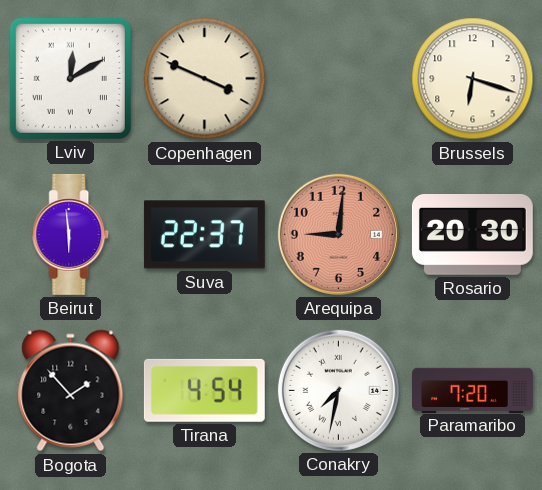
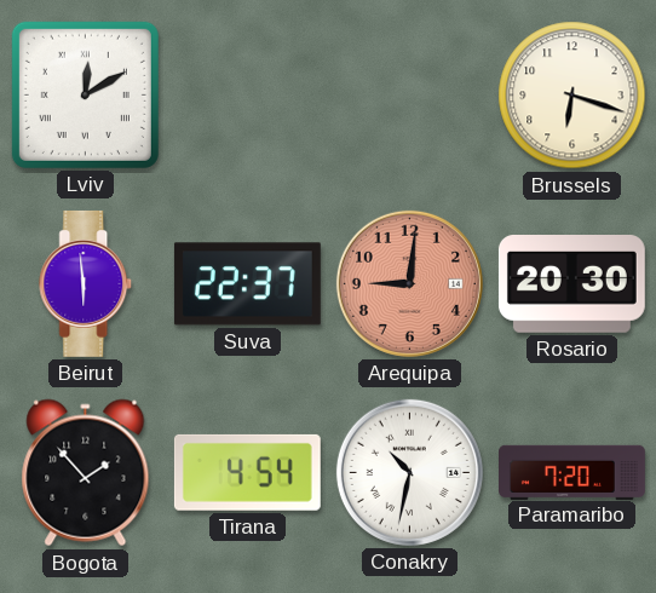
Copenhagen: 3:49 -> none
Conakry: 7:32 -> 10:32
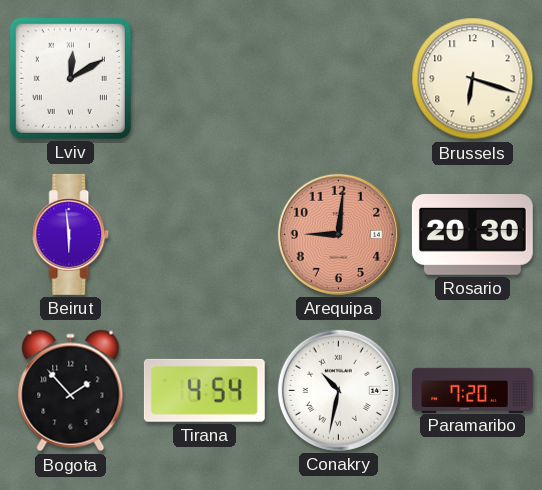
Suva: 22:37 -> none
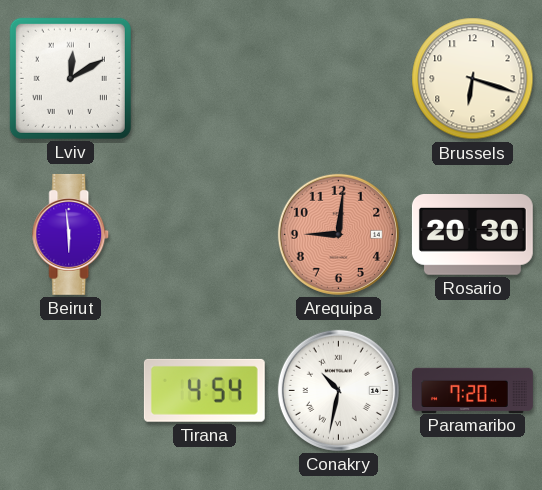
Bogota: 1:53 -> none
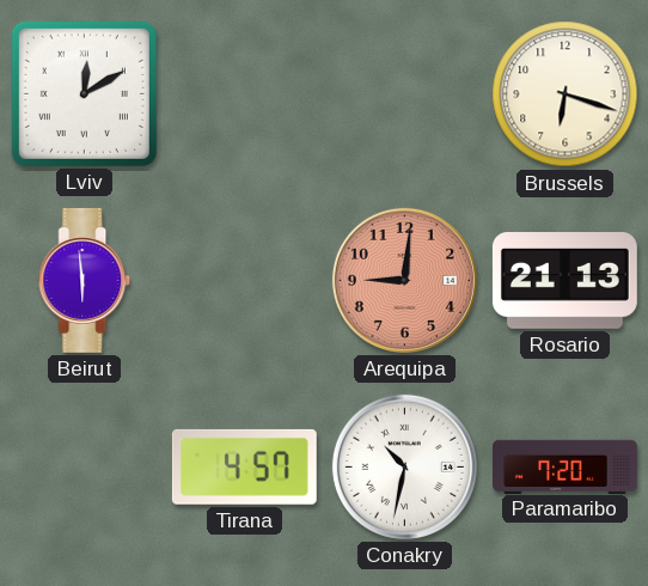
Rosario: 20:30 -> 21:13
Tirana: 4:54 -> 4:57
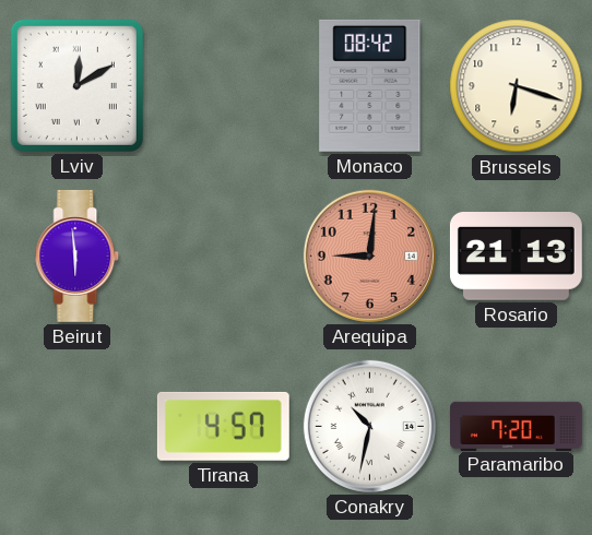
Monaco: none -> 08:42
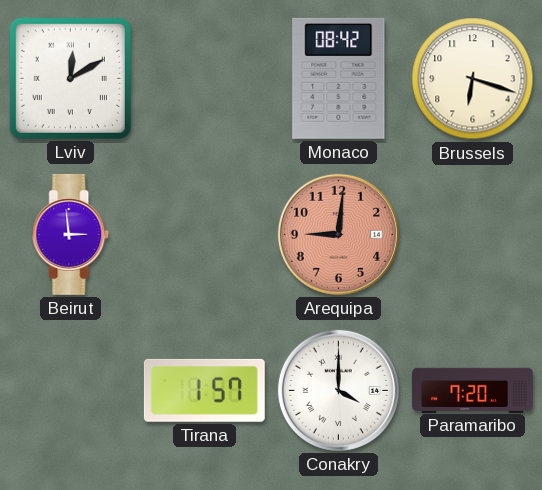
Beirut: 5:59 -> 2:59
Rosario: 21:13 -> none
Tirana: 4:57 -> 1:57
Conakry: 10:32 -> 4:00
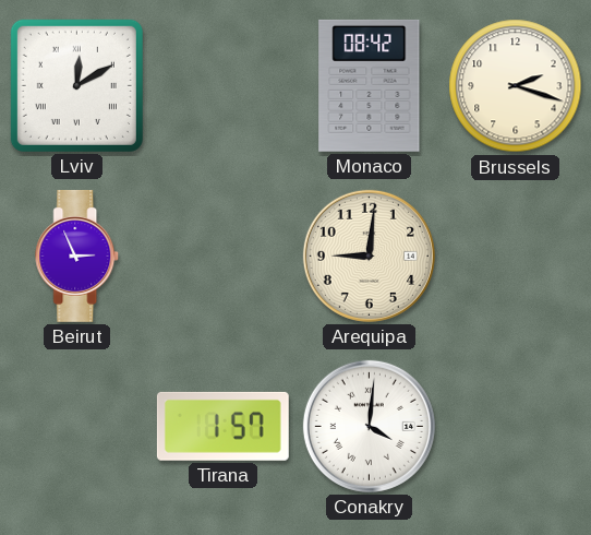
Brussels: 6:18 -> 2:18
Beirut: 2:59 -> 2:56
Arequipa dial: salmon -> cream
Conakry: 4:00 -> 4:01
Paramaribo: 7:20 -> none
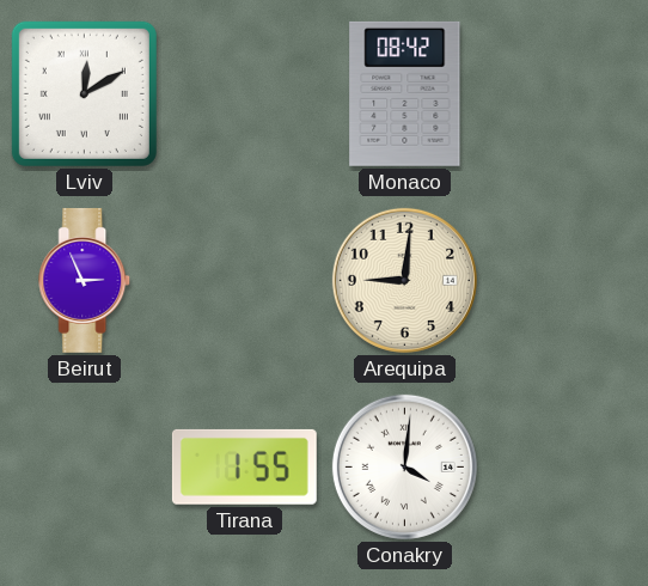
Brussels: 2:18 -> none
Tirana: 1:57 -> 1:55
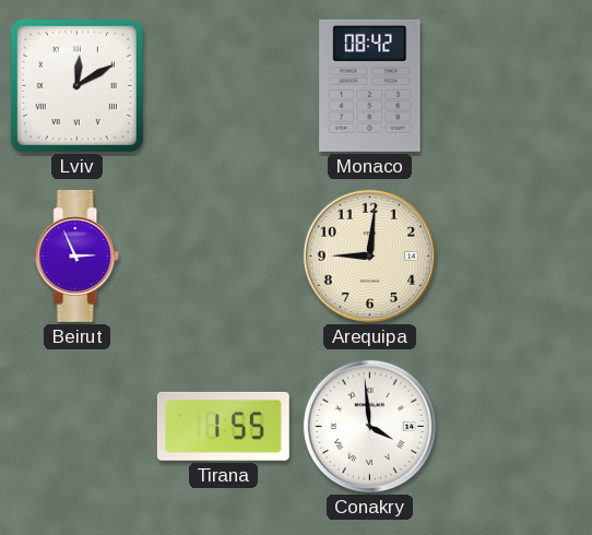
Conakry: 4:01 -> 3:59
